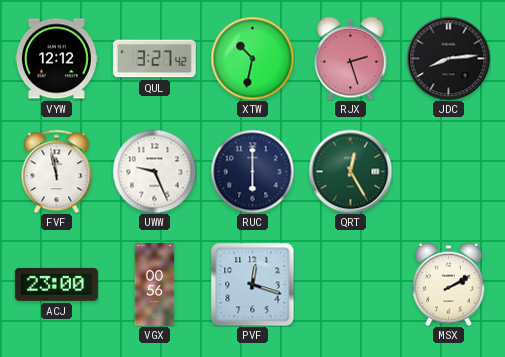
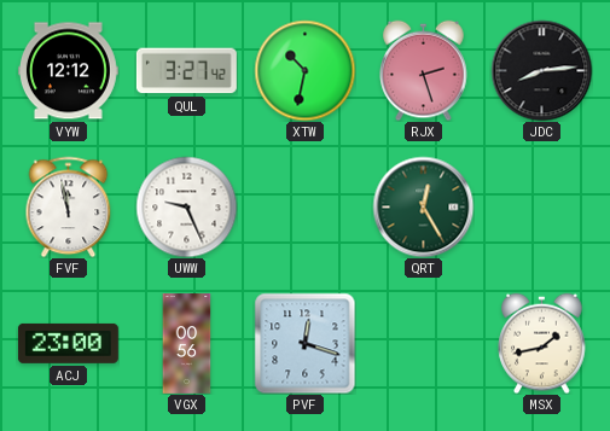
RUC: 6:00 -> none
MSX: 2:10 -> 1:43
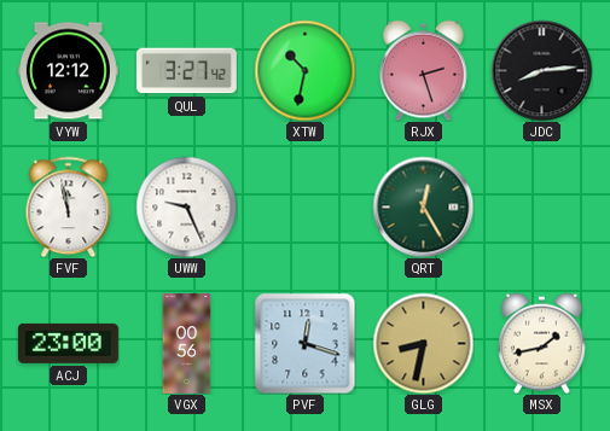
GLG: none -> 8:32
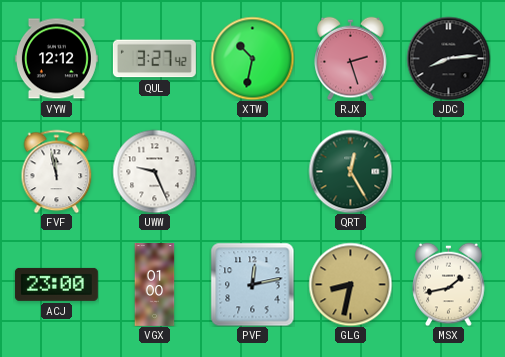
VGX: 00:56 -> 01:00
PVF: 12:18 -> 12:13
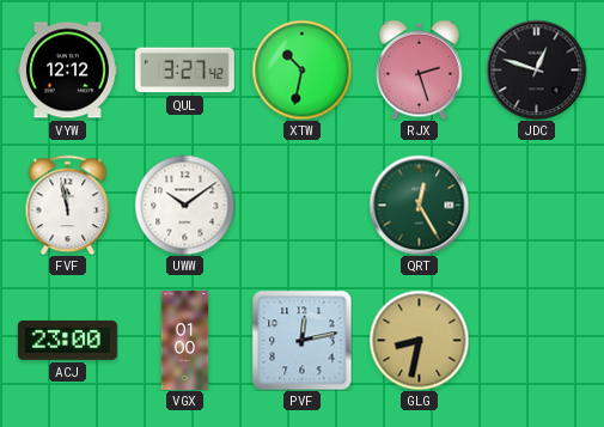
JDC: 8:14 -> 12:48
UWW: 9:26 -> 10:09
MSX: 1:43 -> none
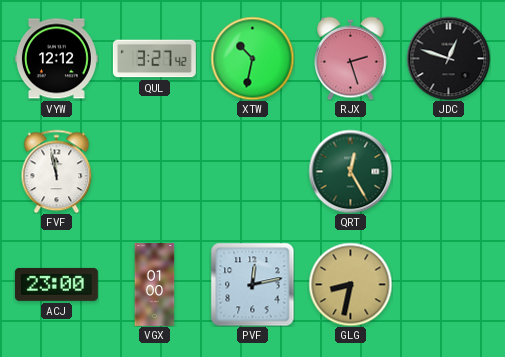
UWW: 10:09 -> none
